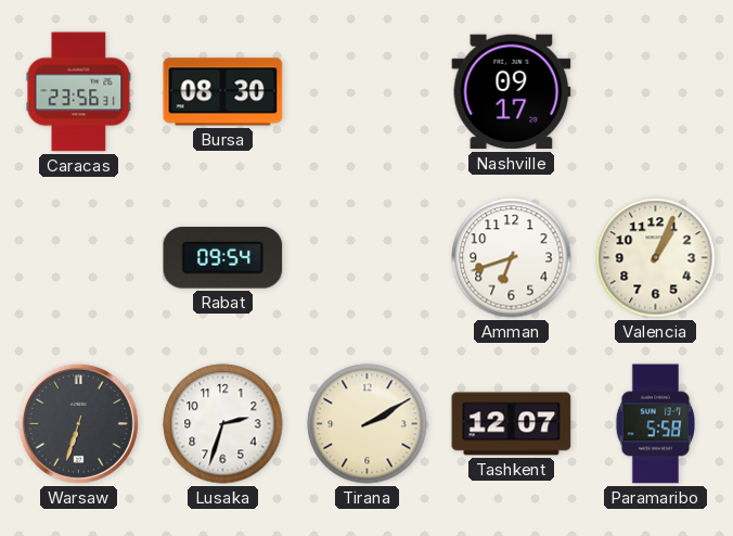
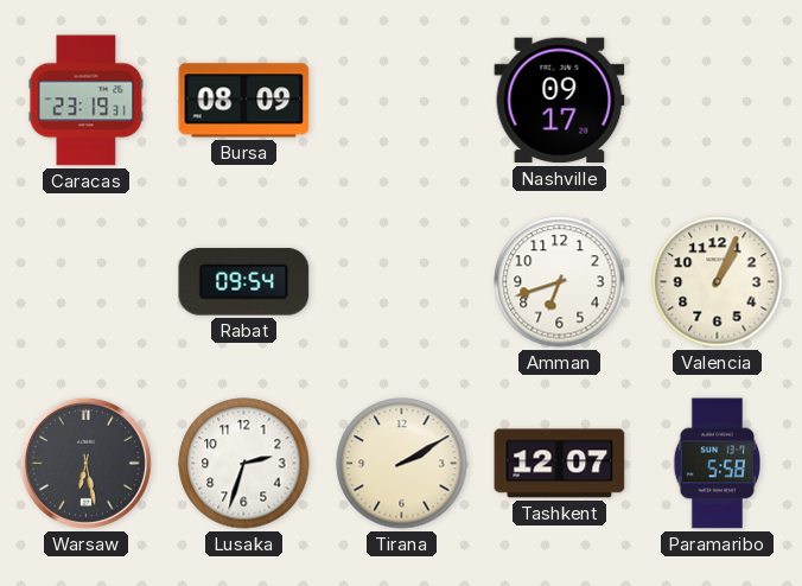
Caracas: 23:56 -> 23:19
Bursa: 08:30 -> 08:09
Warsaw: 6:33 -> 6:28
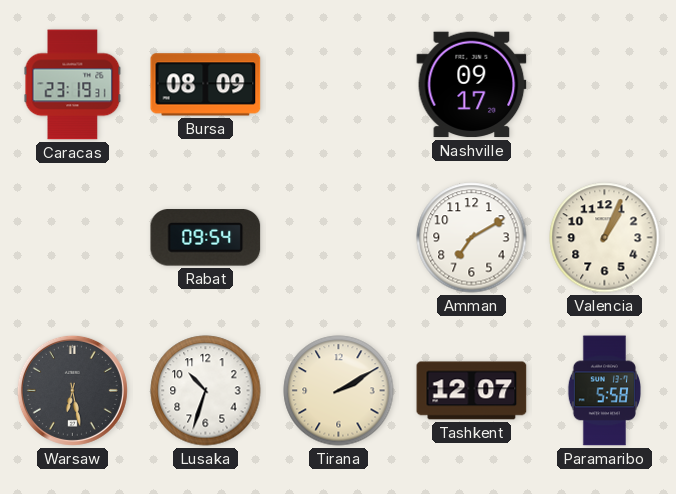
Amman: 6:42 -> 7:10
Lusaka: 2:33 -> 10:33
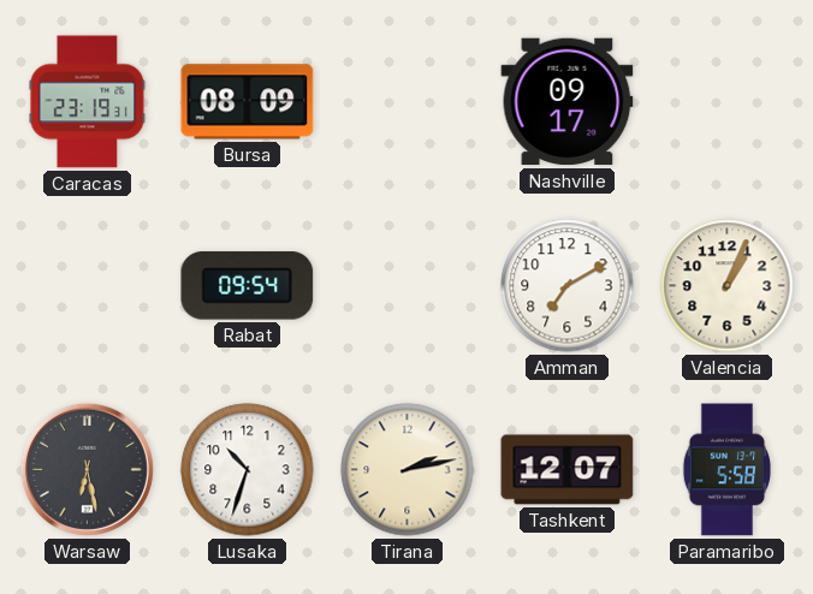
Tirana: 2:10 -> 2:13
